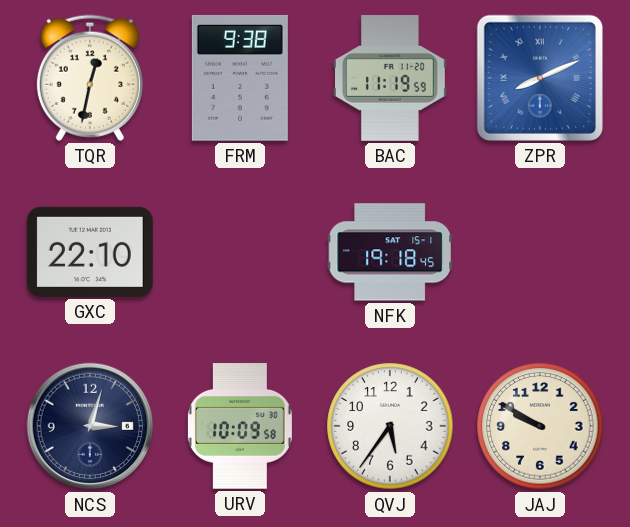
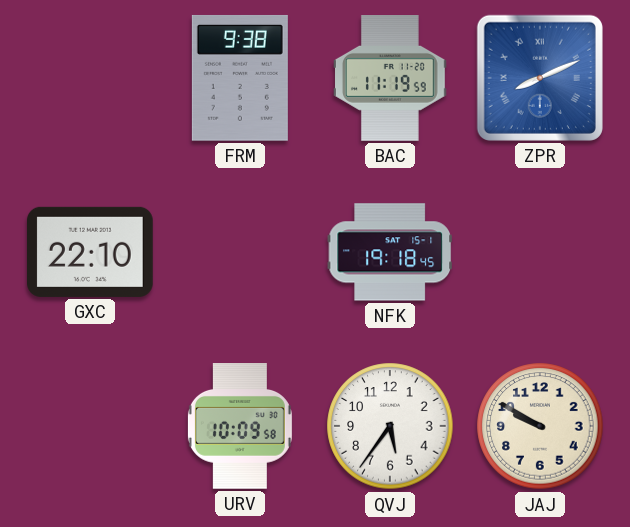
TQR: 12:32 -> none
NCS: 3:03 -> none
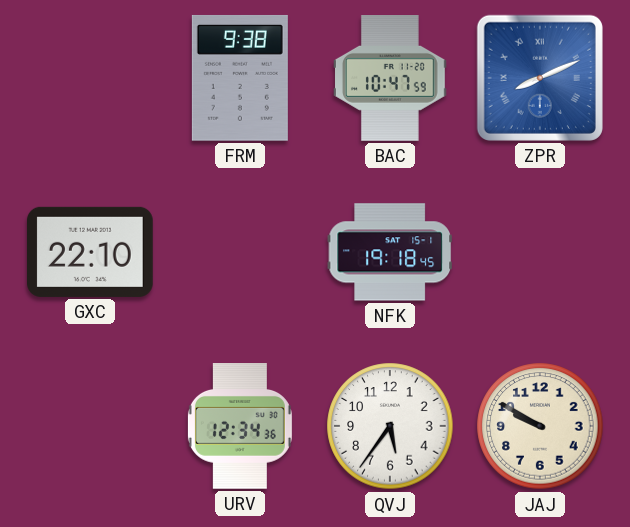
BAC: 11:19 -> 10:47
URV: 10:09 -> 12:34
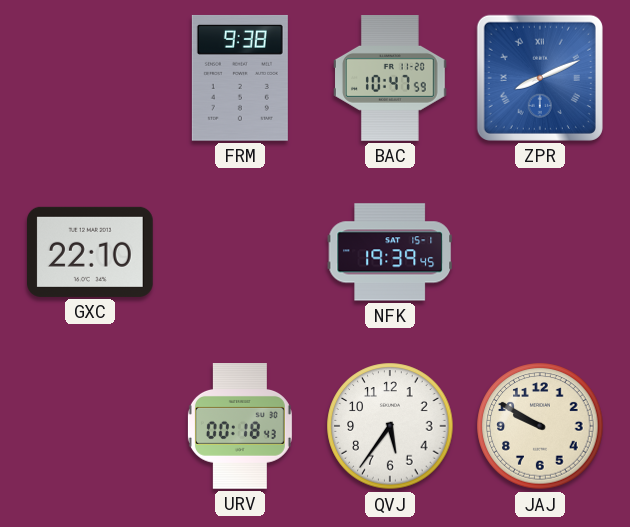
NFK: 19:18 -> 19:39
URV: 12:34 -> 00:18
